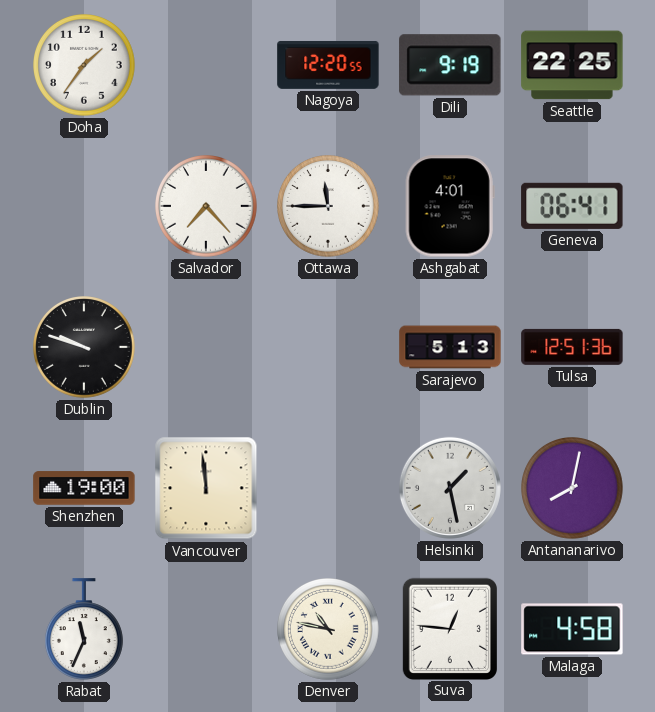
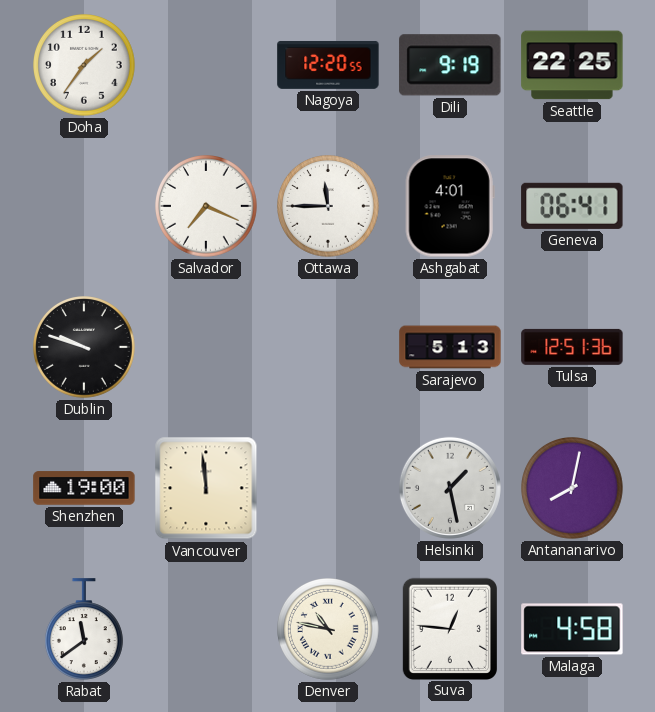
Salvador: 7:23 -> 7:19
Rabat: 11:34 -> 11:39
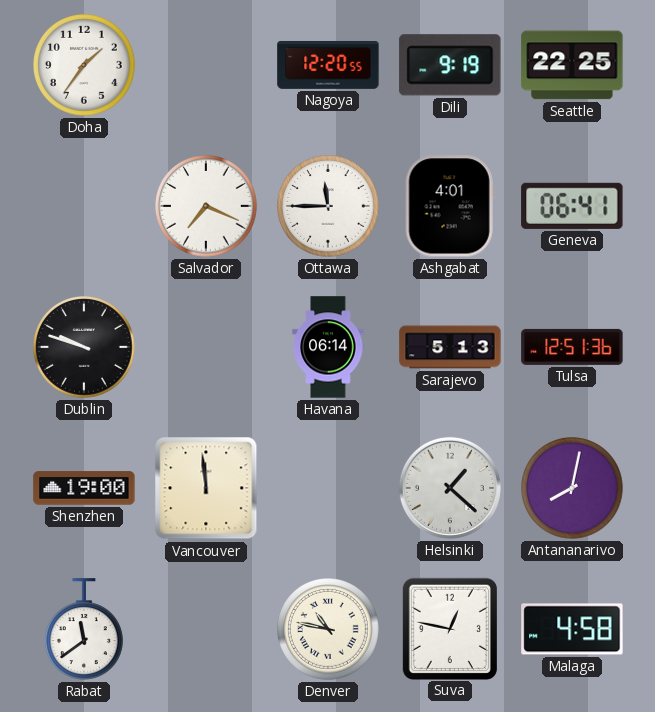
Havana: none -> 06:14
Helsinki: 1:28 -> 1:22
Suva: 12:46 -> 12:47
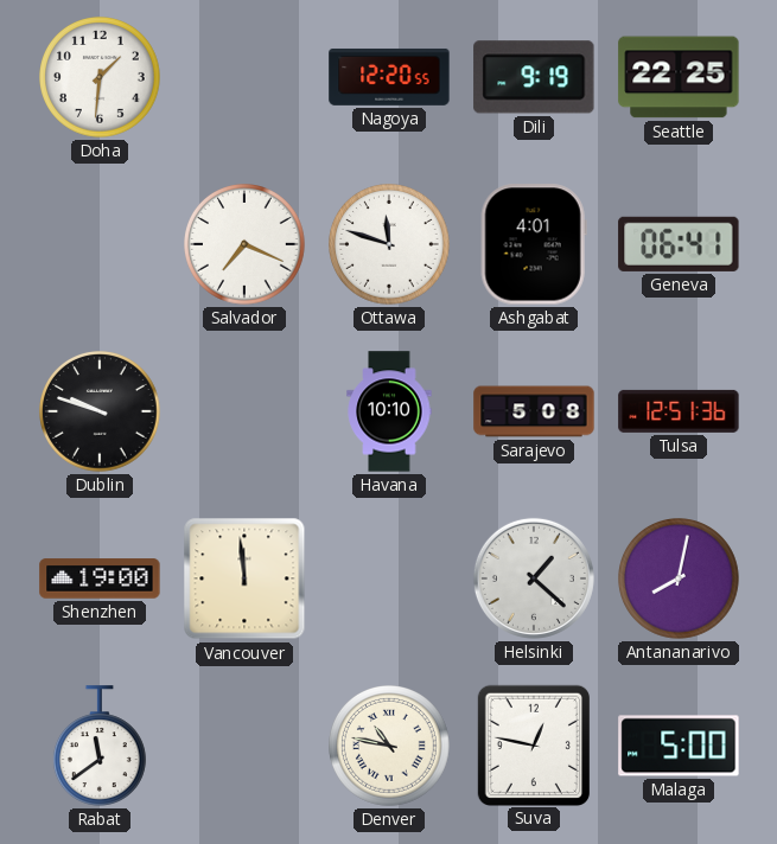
Doha: 1:36 -> 1:31
Ottawa: 11:45 -> 11:48
Havana: 06:14 -> 10:10
Sarajevo: 5:13 -> 5:08
Malaga: 4:58 -> 5:00
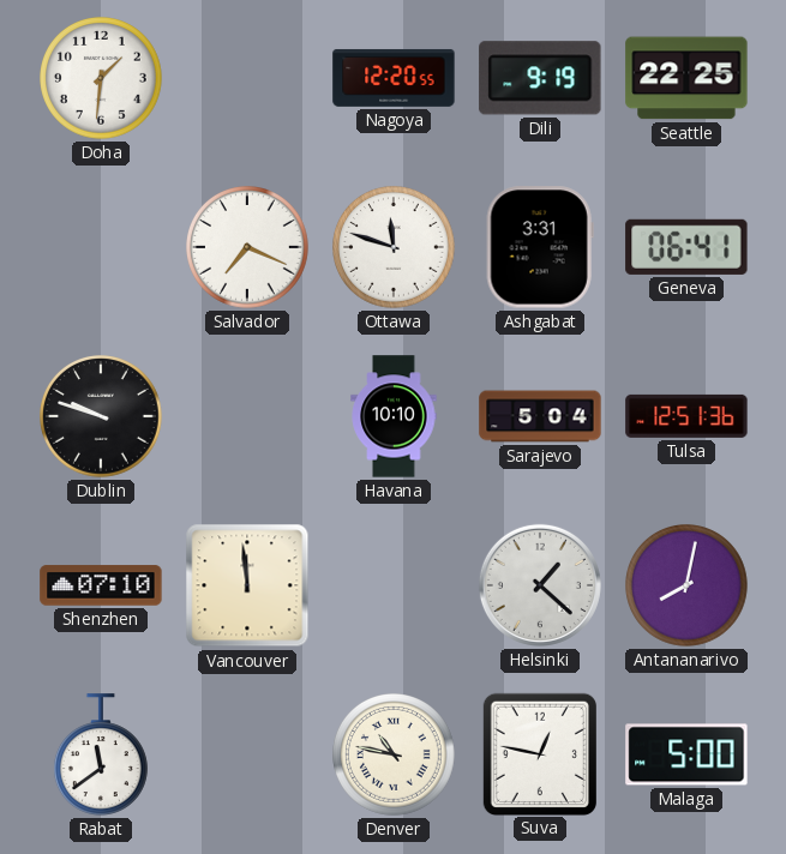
Ashgabat: 4:01 -> 3:31
Sarajevo: 5:08 -> 5:04
Shenzhen: 19:00 -> 07:10
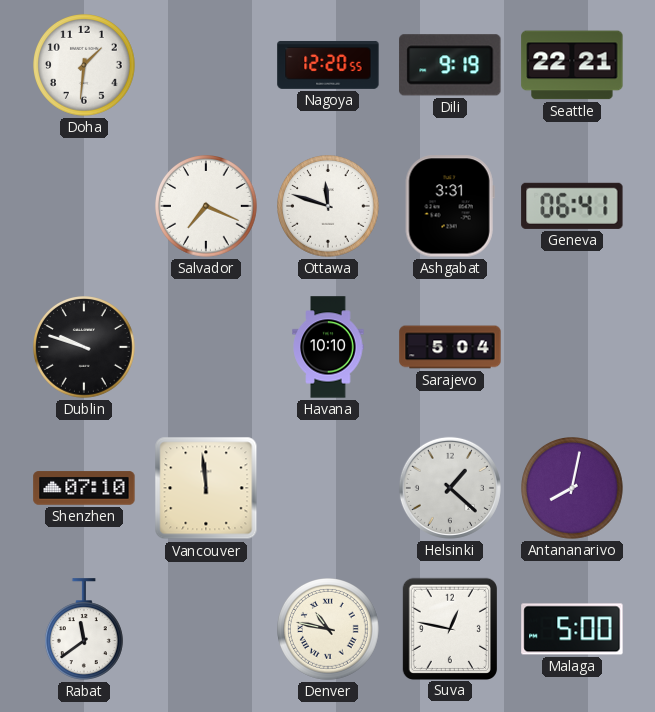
Seattle: 22:25 -> 22:21
Tulsa: 12:51 -> none
